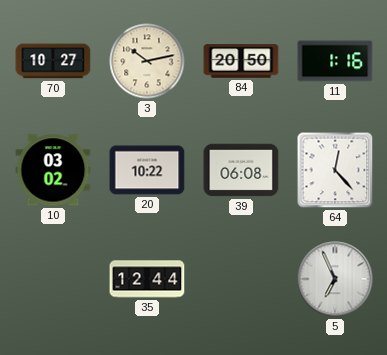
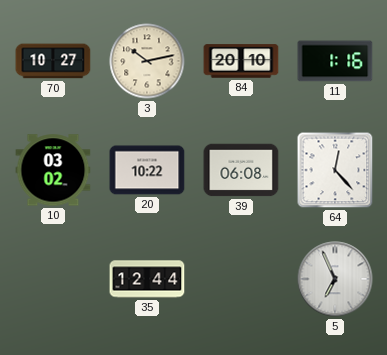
84: 20:50 -> 20:10
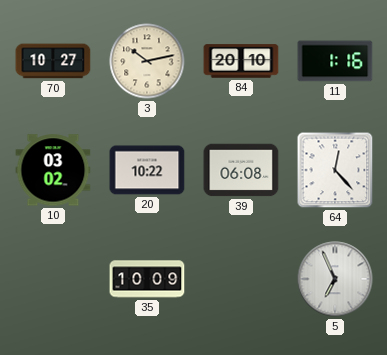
35: 12:44 -> 10:09
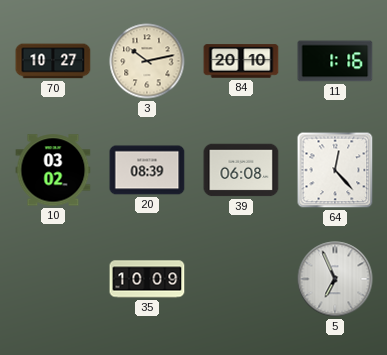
20: 10:22 -> 08:39
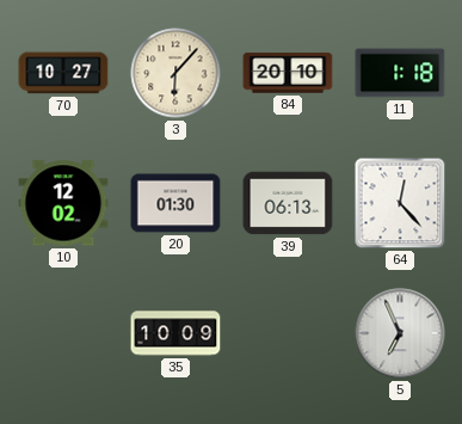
3: 10:13 -> 6:07
11: 1:16 -> 1:18
10: 03:02 -> 12:02
20: 08:39 -> 01:30
39: 06:08 -> 06:13
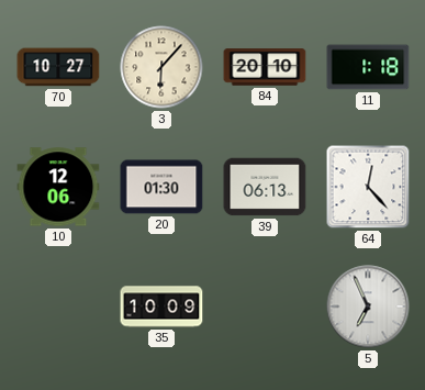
10: 12:02 -> 12:06
